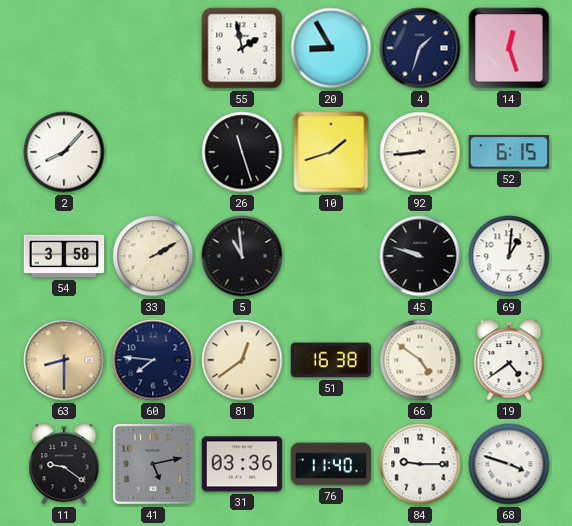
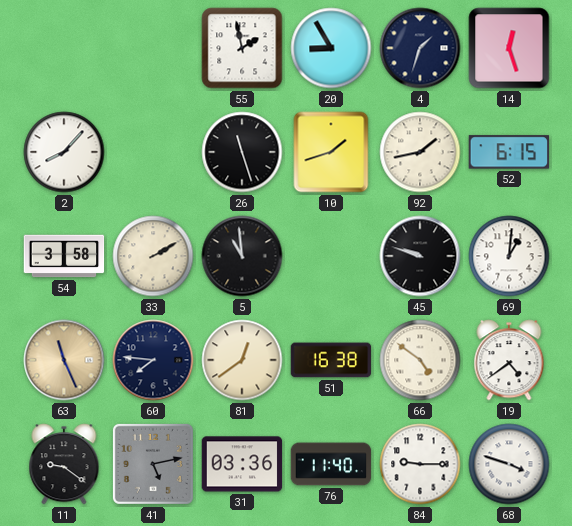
92: 8:44 -> 1:43
63: 8:30 -> 11:26
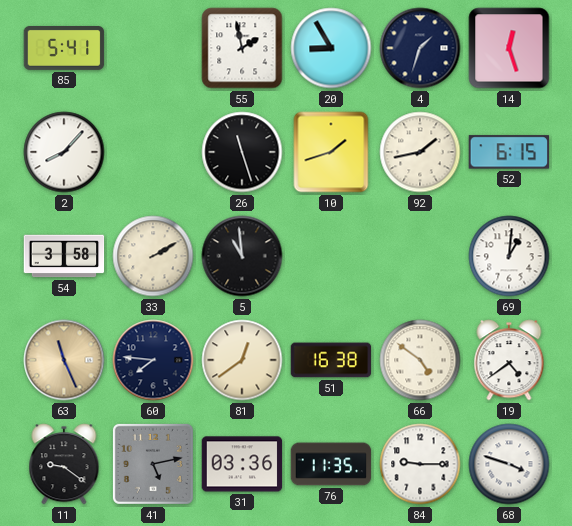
85: none -> 5:41
45: 9:48 -> none
76: 11:40 -> 11:35
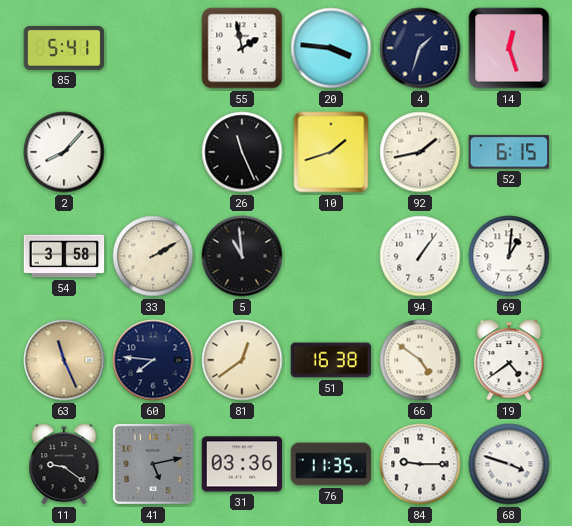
20: 8:55 -> 3:46
26: 11:27 -> 11:26
94: none -> 1:06
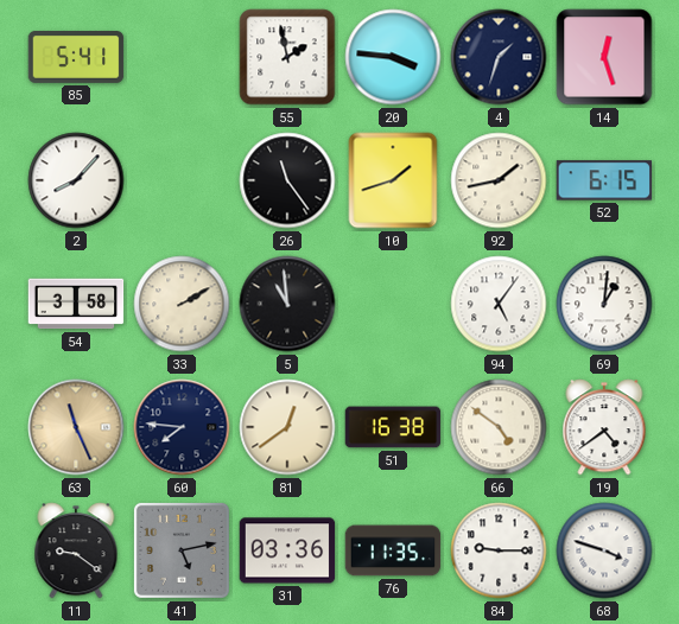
26: 11:26 -> 11:24
94: 1:06 -> 5:06
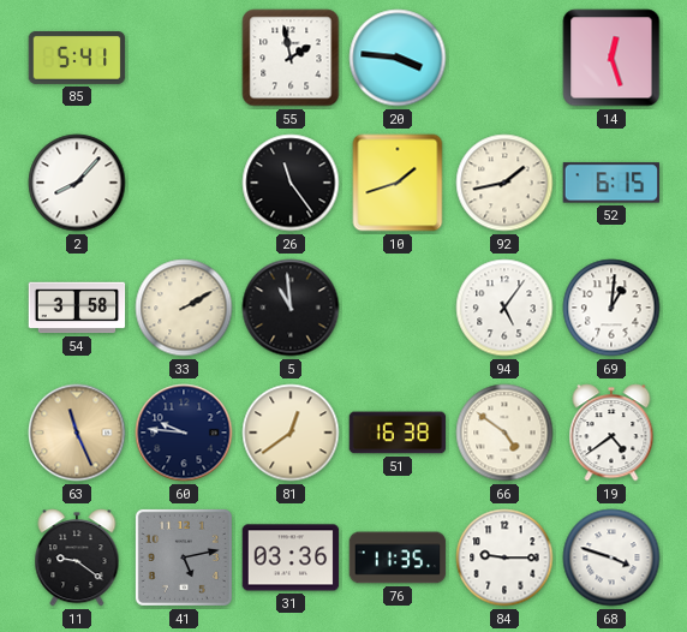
4: 1:33 -> none
60: 7:46 -> 9:46
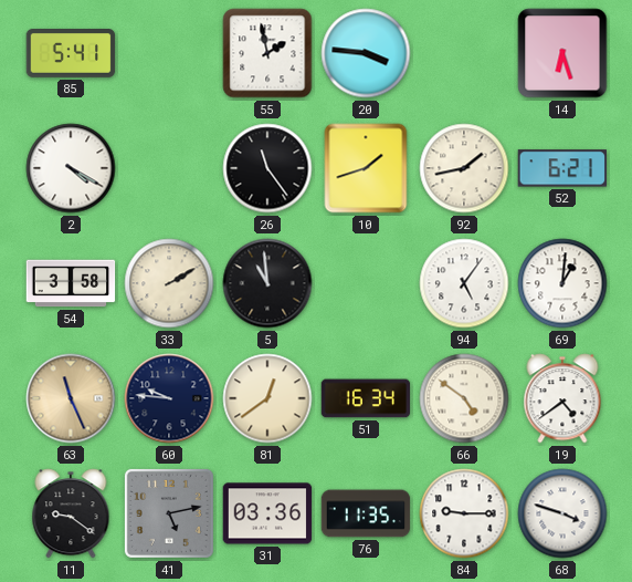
14: 12:27 -> 6:27
2: 8:07 -> 4:20
52: 6:15 -> 6:21
51: 16:38 -> 16:34
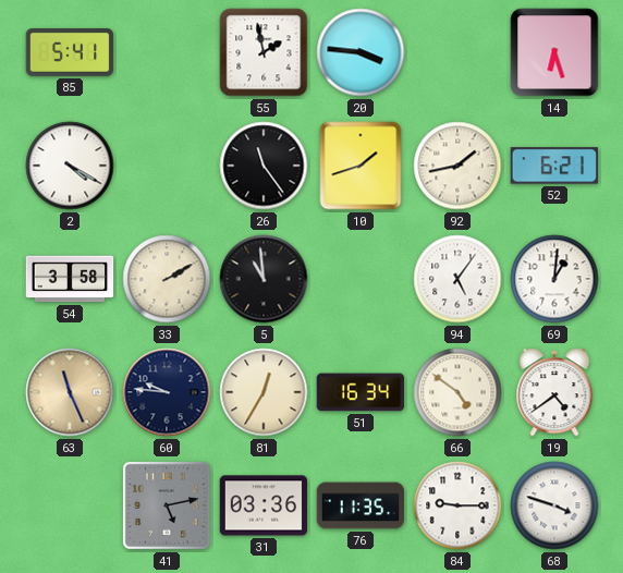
81: 12:39 -> 12:35
11: 9:21 -> none
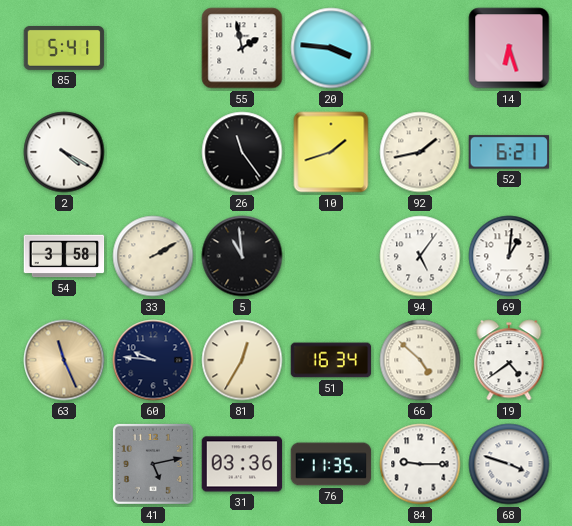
66: 4:51 -> 4:52
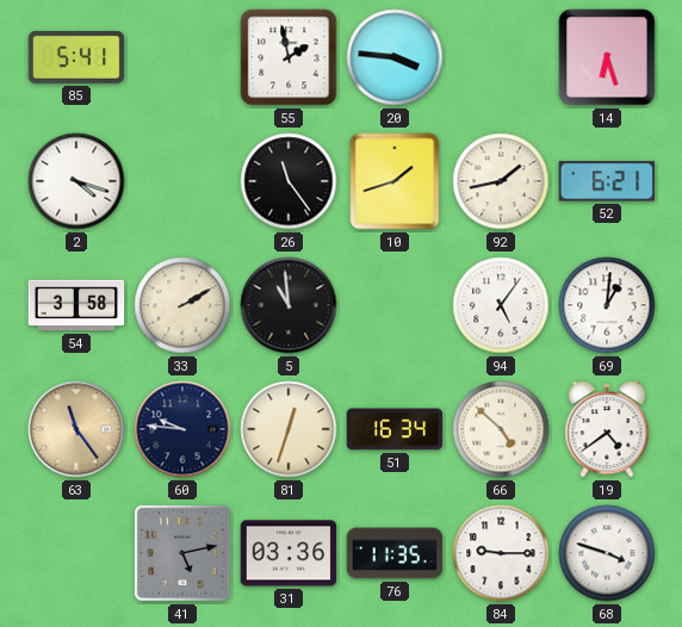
2: 4:20 -> 4:18
63: 11:26 -> 11:24
81: 12:35 -> 12:33
